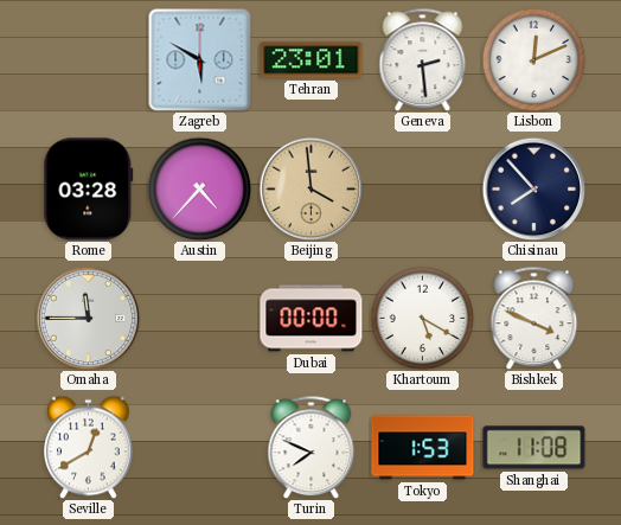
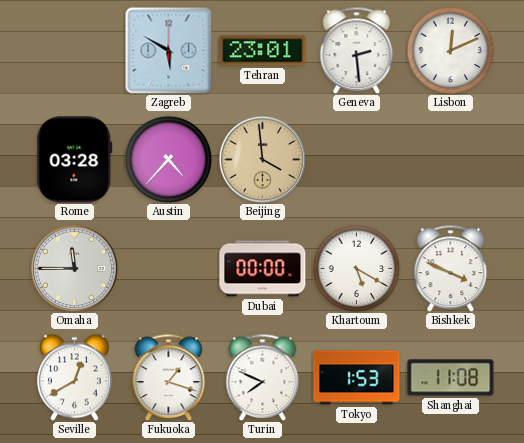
Chisinau: 7:53 -> none
Fukuoka: none -> 1:18
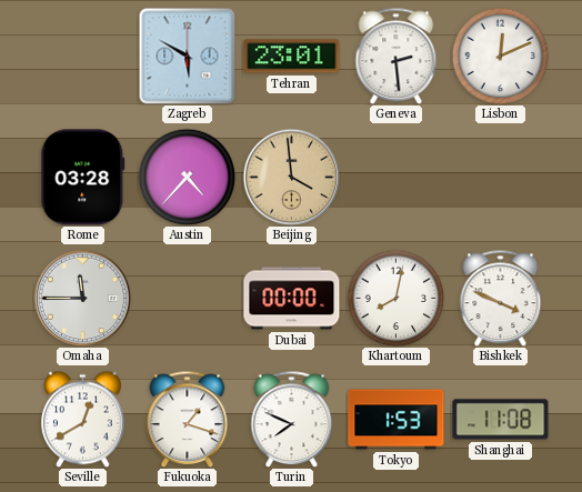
Khartoum: 5:20 -> 8:02
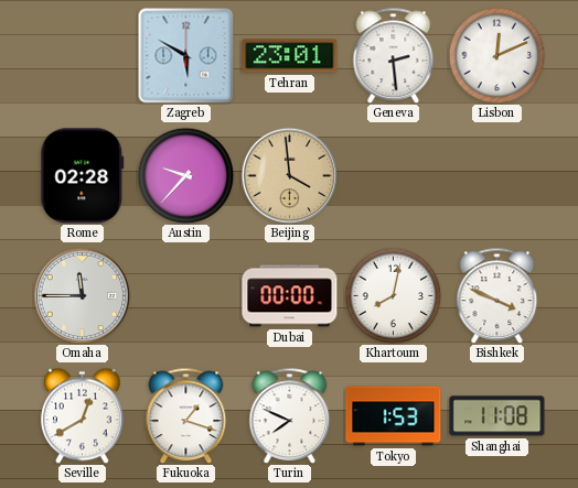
Rome: 03:28 -> 02:28
Austin: 4:37 -> 9:37
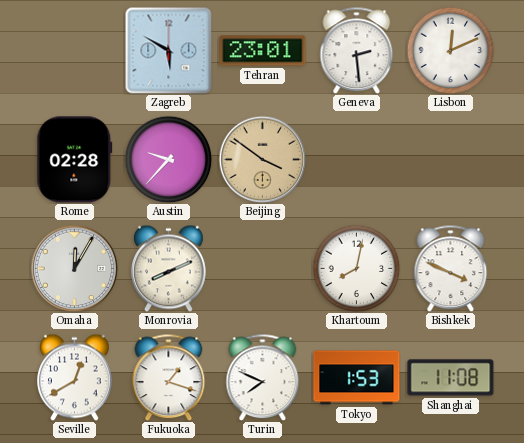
Beijing: 3:59 -> 3:51
Omaha: 11:45 -> 12:05
Monrovia: none -> 8:11
Dubai: 00:00 -> none
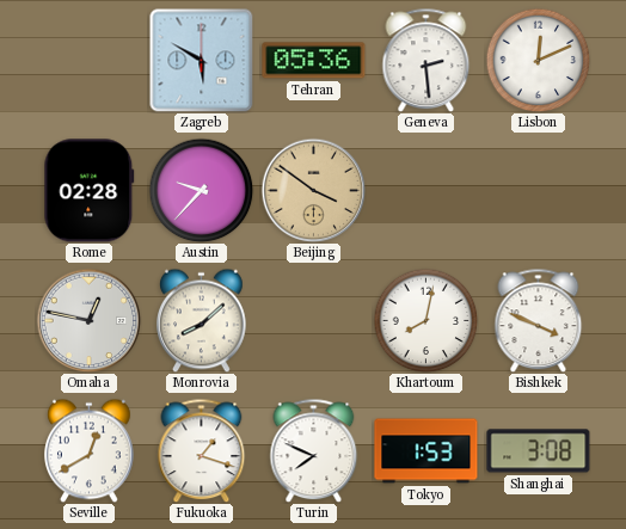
Tehran: 23:01 -> 05:36
Omaha: 12:05 -> 12:47
Monrovia: 8:11 -> 8:08
Shanghai: 11:08 -> 3:08
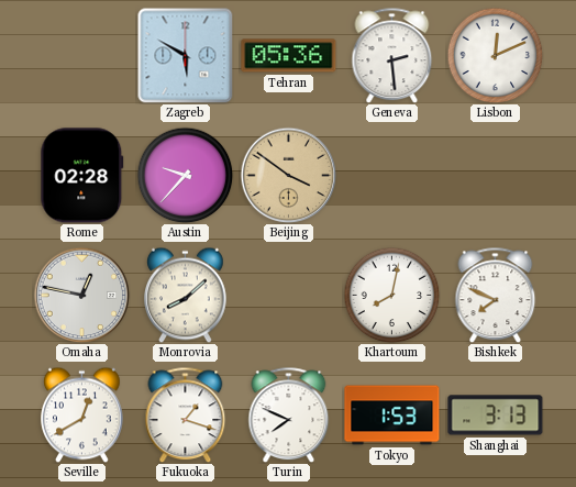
Bishkek: 3:49 -> 7:49
Shanghai: 3:08 -> 3:13
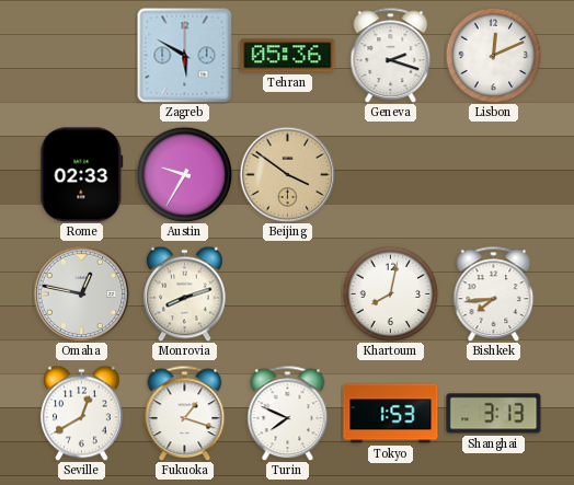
Geneva: 2:29 -> 2:18
Rome: 02:28 -> 02:33
Austin: 9:37 -> 9:35
Monrovia: 8:08 -> 8:12
Bishkek: 7:49 -> 7:44
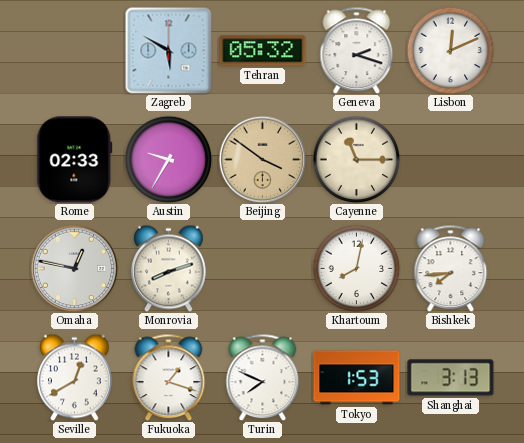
Tehran: 05:36 -> 05:32
Cayenne: none -> 11:15
